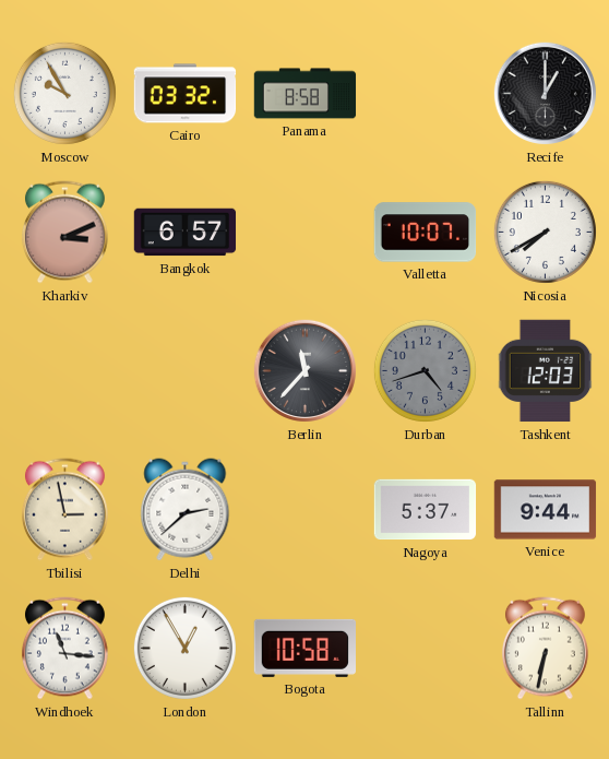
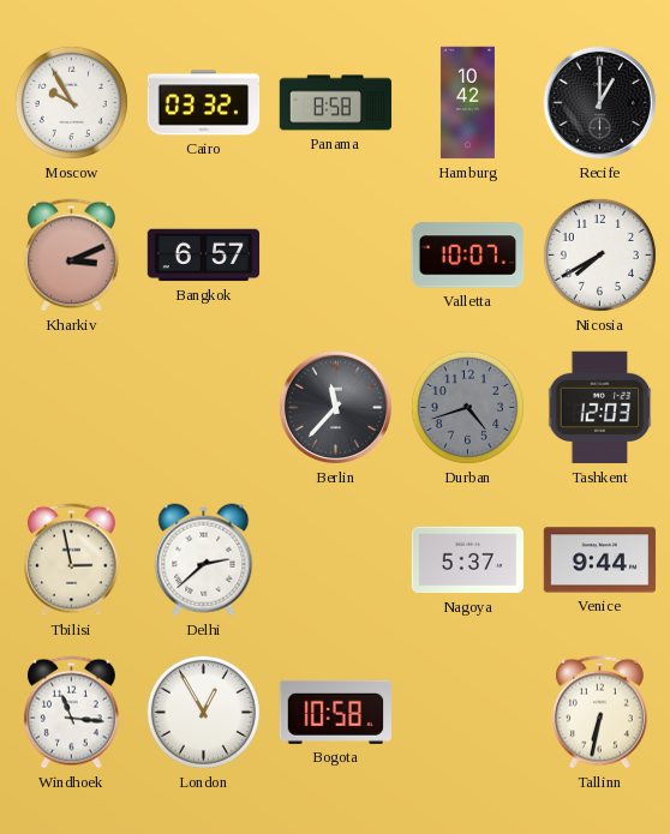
Hamburg: none -> 10:42
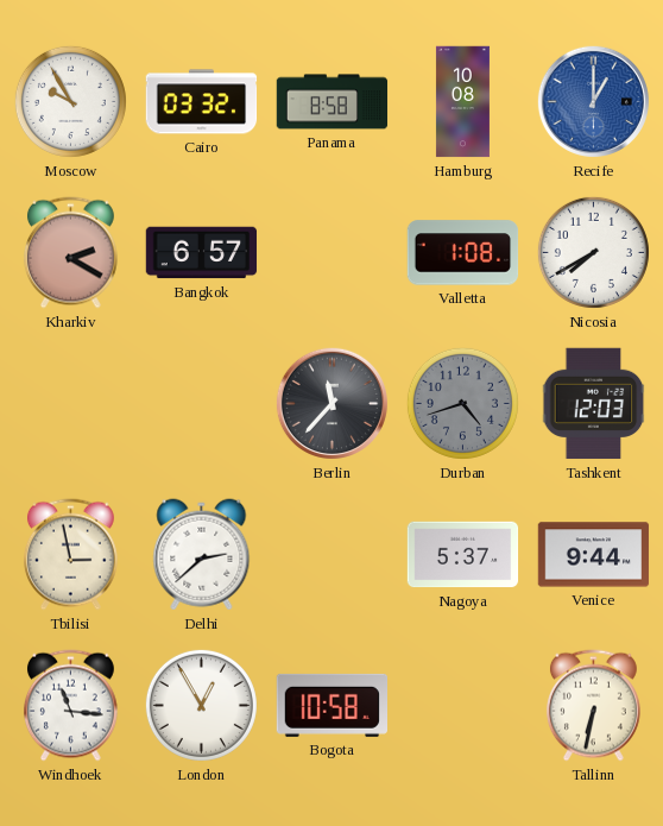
Hamburg: 10:42 -> 10:08
Recife dial: black -> blue
Kharkiv: 3:11 -> 2:20
Valletta: 10:07 -> 1:08
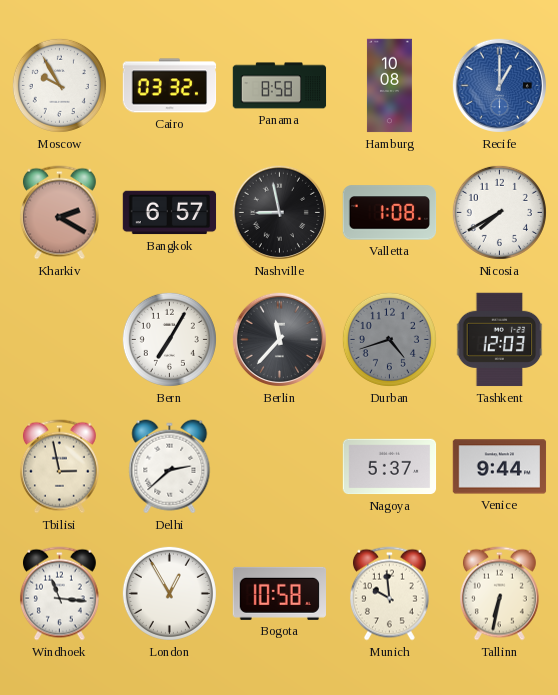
Nashville: none -> 8:58
Bern: none -> 7:05
Munich: none -> 9:59
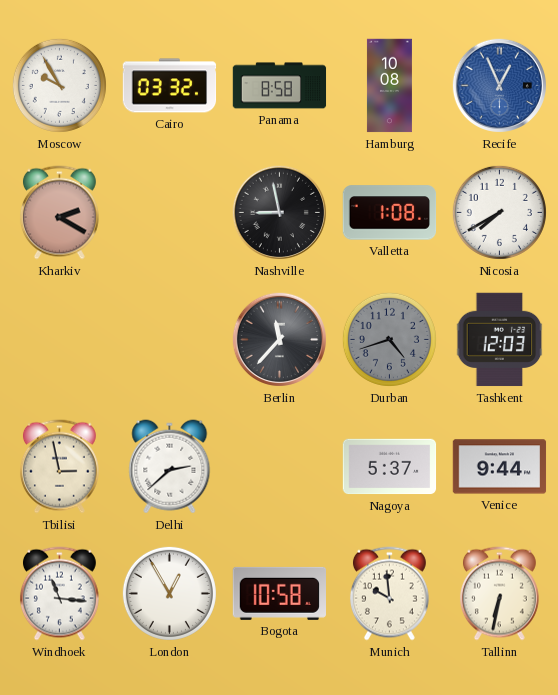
Recife: 1:00 -> 12:56
Bangkok: 6:57 -> none
Bern: 7:05 -> none
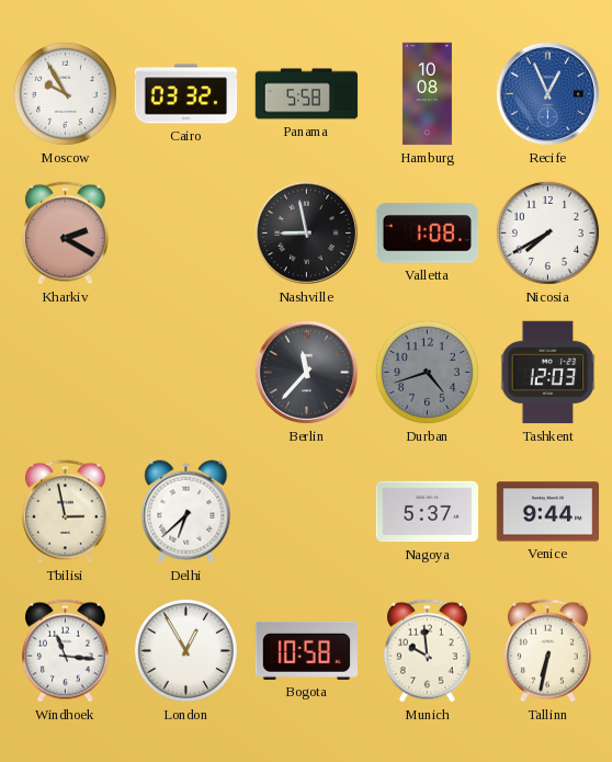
Panama: 8:58 -> 5:58
Delhi: 2:38 -> 6:38
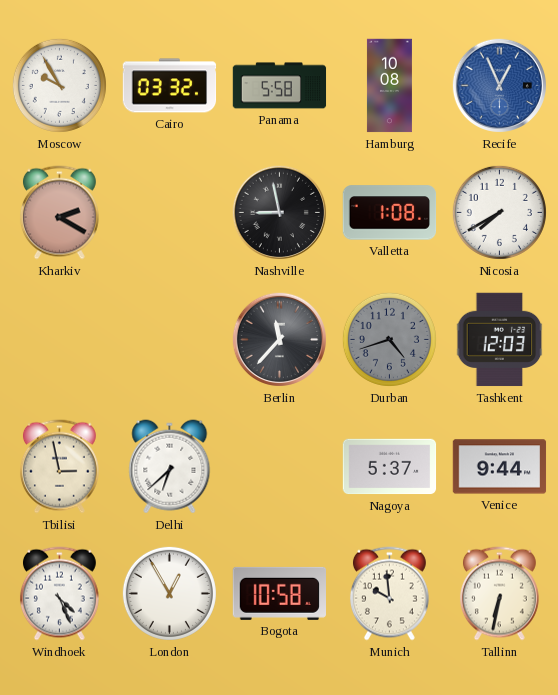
Windhoek: 11:16 -> 4:26
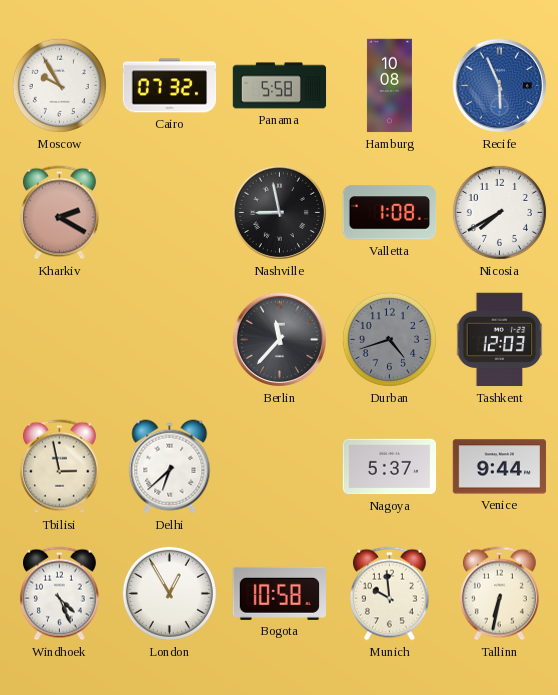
Cairo: 03:32 -> 07:32
Recife: 12:56 -> 5:56
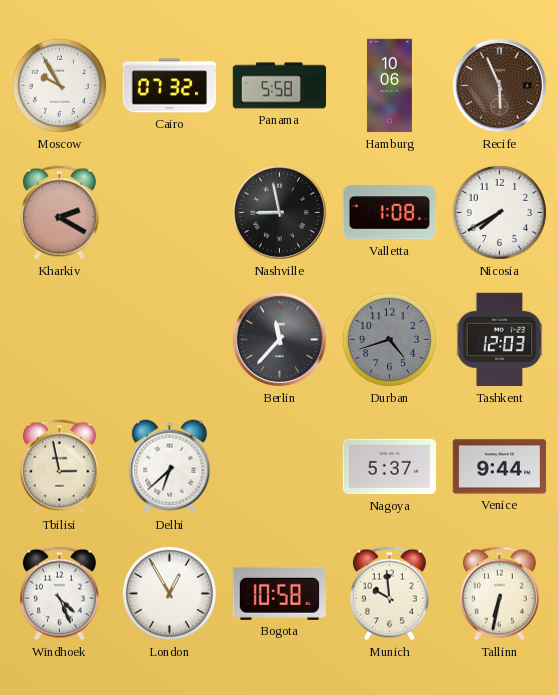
Hamburg: 10:08 -> 10:06
Recife dial: blue -> brown
